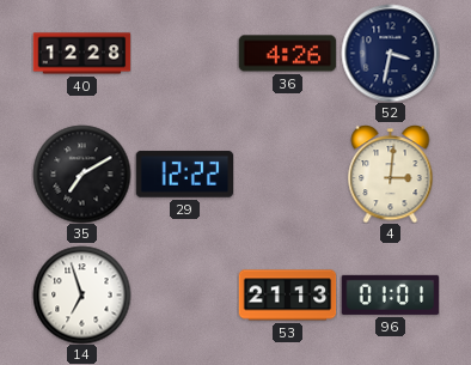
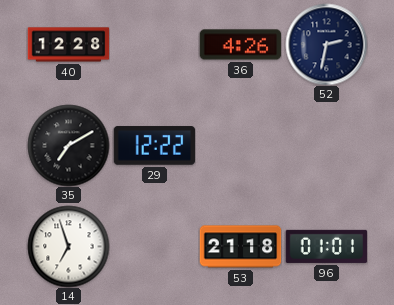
52: 3:32 -> 2:32
4: 3:01 -> none
53: 21:13 -> 21:18
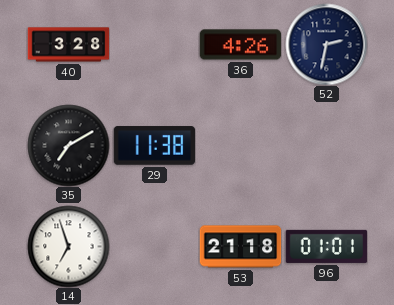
40: 12:28 -> 3:28
29: 12:22 -> 11:38
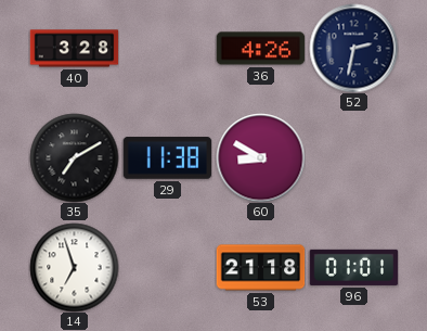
60: none -> 8:50
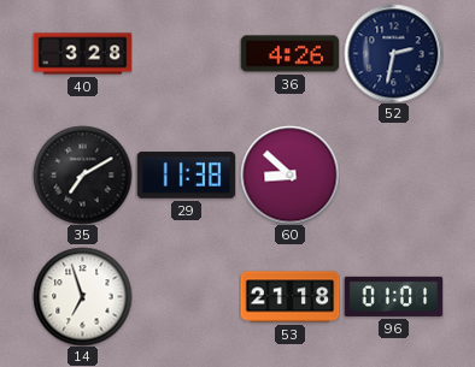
60: 8:50 -> 8:52
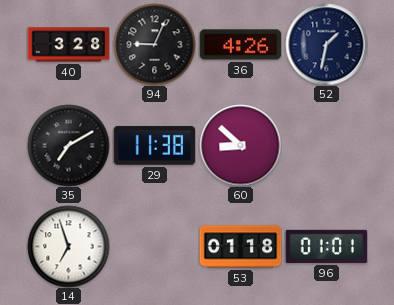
94: none -> 9:04
52: 2:32 -> 1:32
53: 21:18 -> 01:18
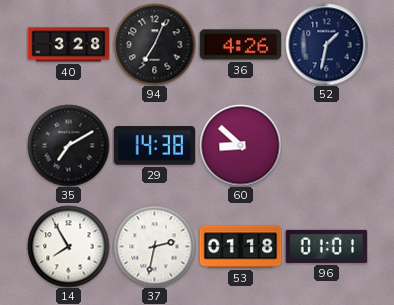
94: 9:04 -> 7:04
29: 11:38 -> 14:38
14: 6:57 -> 7:55
37: none -> 2:32
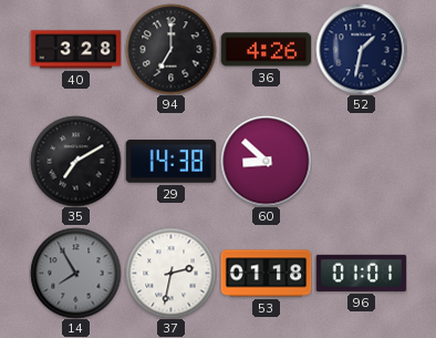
94: 7:04 -> 7:00
14 dial: white -> grey
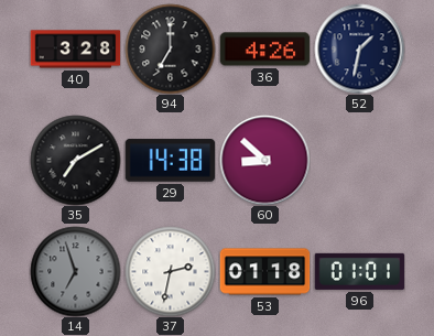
14: 7:55 -> 6:57
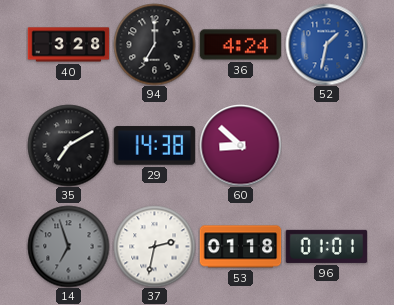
36: 4:26 -> 4:24
52 dial: navy -> blue
